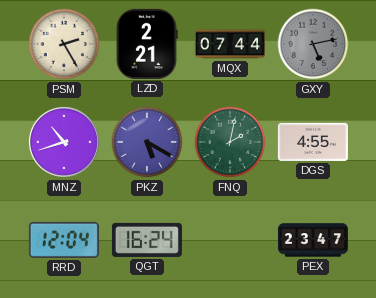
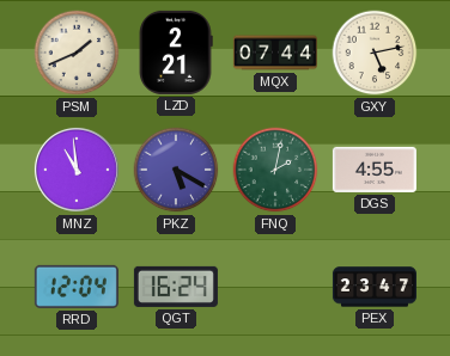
PSM: 2:25 -> 1:41
GXY dial: grey -> cream
MNZ: 10:42 -> 10:59
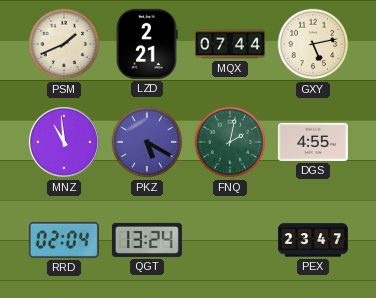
RRD: 12:04 -> 02:04
QGT: 16:24 -> 13:24
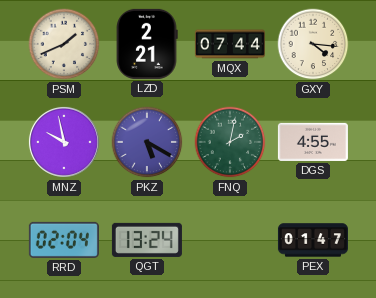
GXY: 5:13 -> 4:16
MNZ: 10:59 -> 9:58
PEX: 23:47 -> 01:47
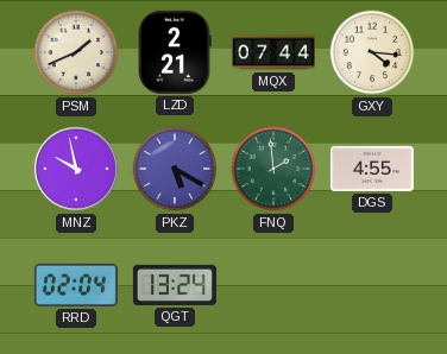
FNQ: 2:02 -> 1:59
PEX: 01:47 -> none
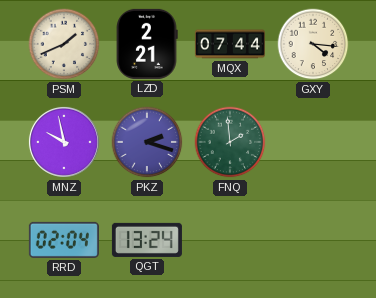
PKZ: 5:20 -> 2:18
DGS: 4:55 -> none
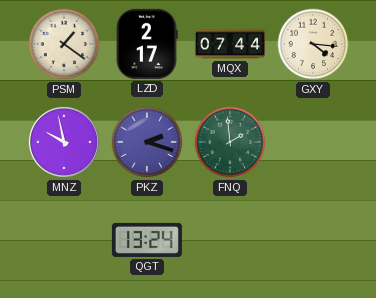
PSM: 1:41 -> 1:21
LZD: 2:21 -> 2:17
RRD: 02:04 -> none
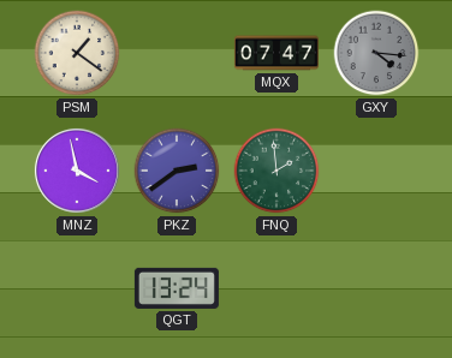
LZD: 2:17 -> none
MQX: 07:44 -> 07:47
GXY dial: cream -> grey
MNZ: 9:58 -> 3:58
PKZ: 2:18 -> 2:39
